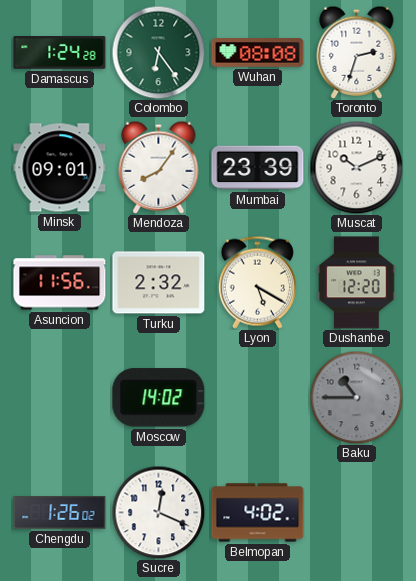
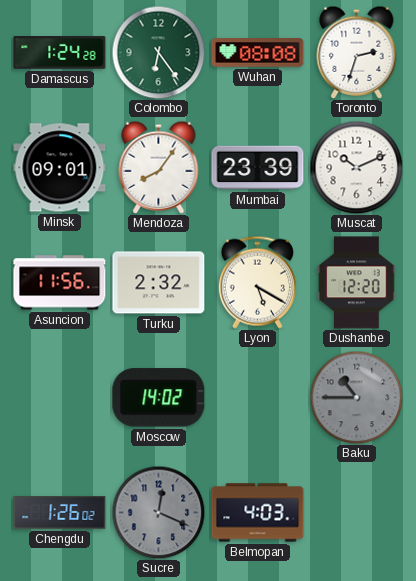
Sucre dial: white -> grey
Belmopan: 4:02 -> 4:03
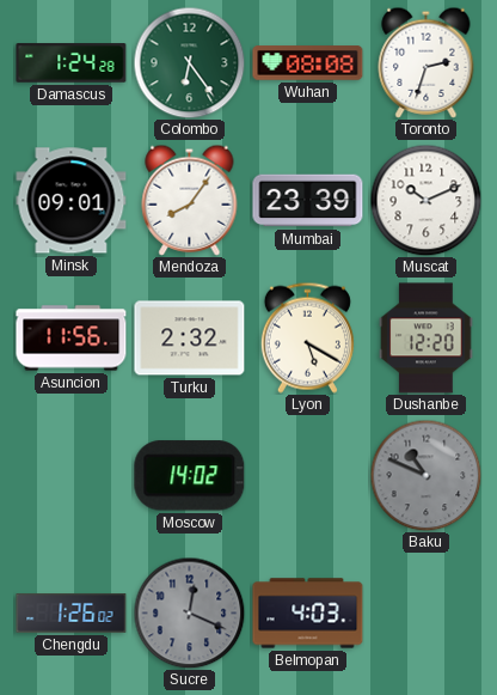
Baku: 10:45 -> 10:49
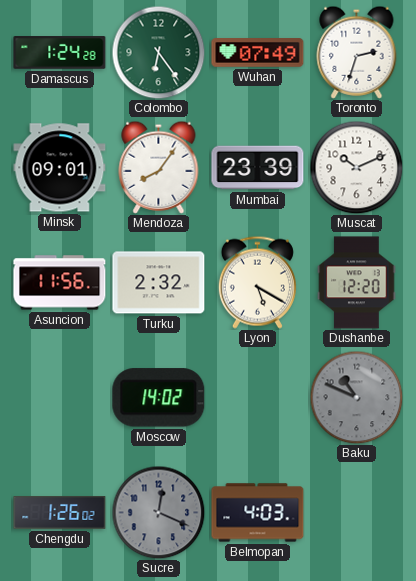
Wuhan: 08:08 -> 07:49
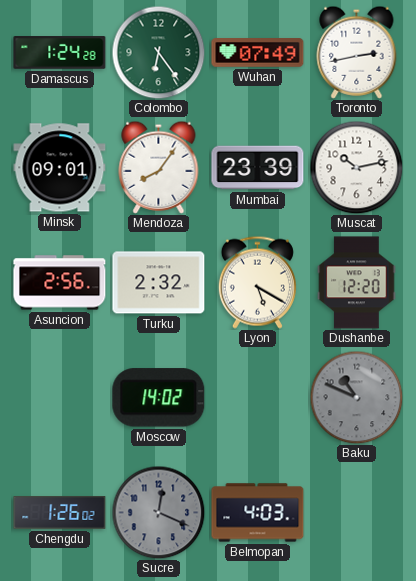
Toronto: 2:33 -> 2:43
Muscat: 10:11 -> 10:13
Asuncion: 11:56 -> 2:56
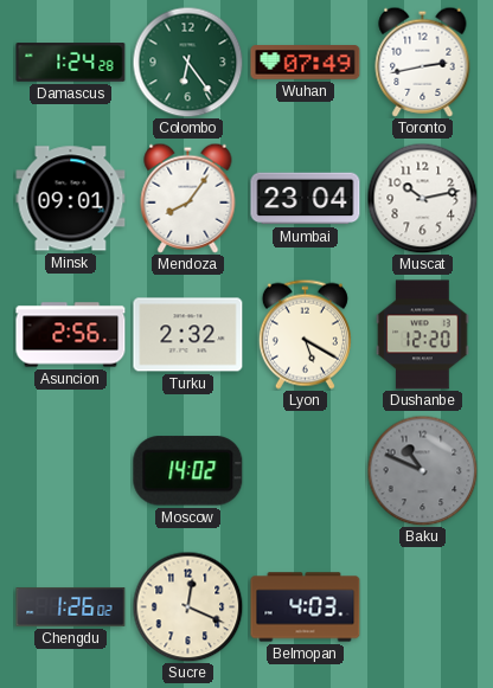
Mumbai: 23:39 -> 23:04
Sucre dial: grey -> cream
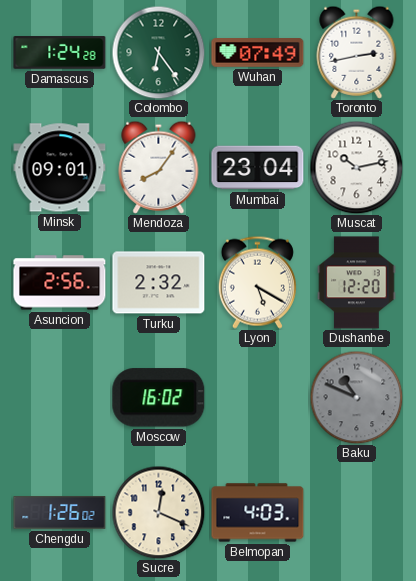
Moscow: 14:02 -> 16:02
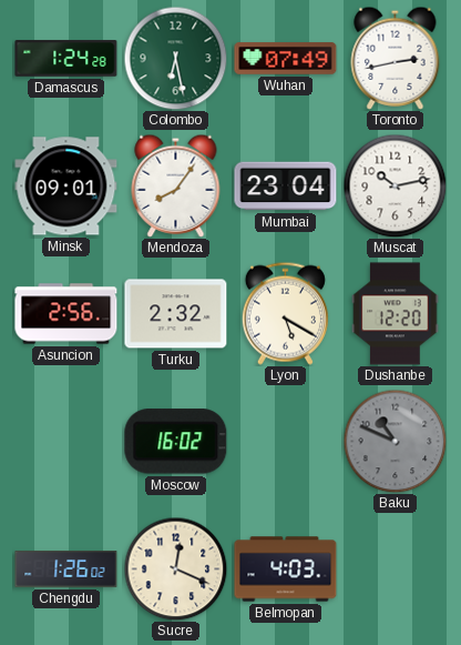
Colombo: 6:24 -> 6:28
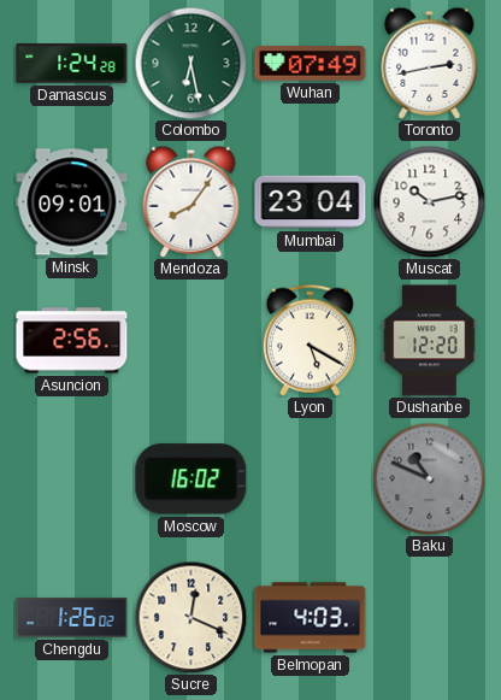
Turku: 2:32 -> none
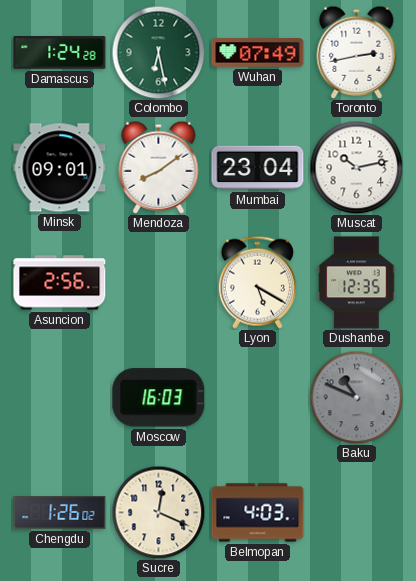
Mendoza: 8:06 -> 8:09
Dushanbe: 12:20 -> 12:35
Moscow: 16:02 -> 16:03
